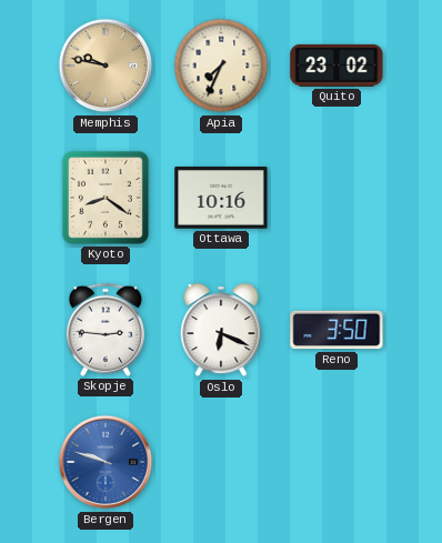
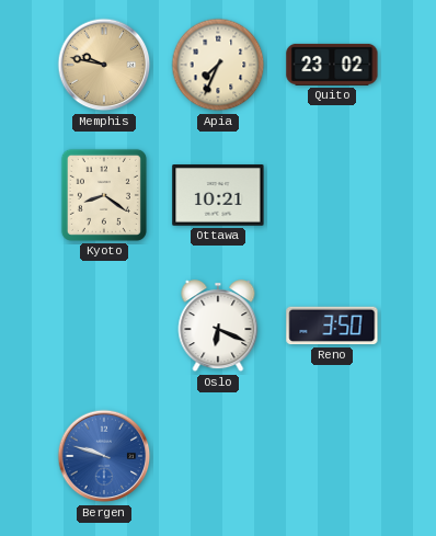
Ottawa: 10:16 -> 10:21
Skopje: 2:46 -> none
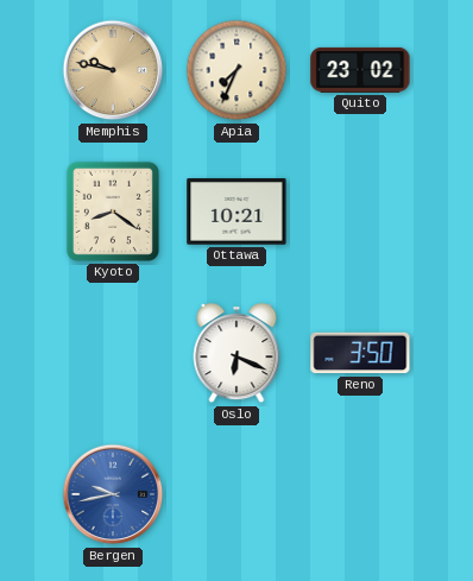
Bergen: 9:48 -> 9:43
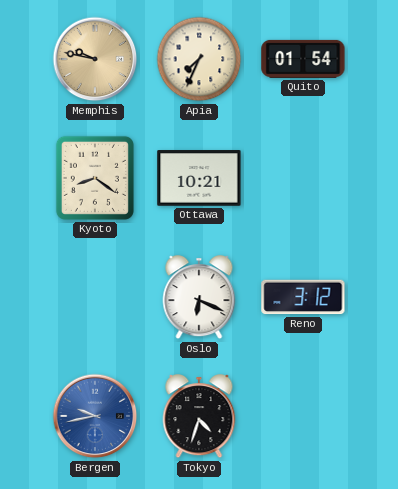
Quito: 23:02 -> 01:54
Reno: 3:50 -> 3:12
Tokyo: none -> 4:33
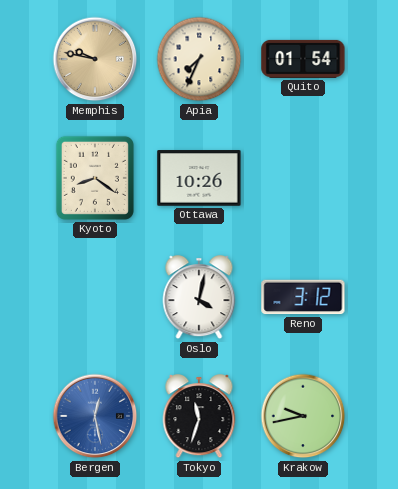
Ottawa: 10:21 -> 10:26
Oslo: 6:19 -> 4:02
Bergen: 9:43 -> 12:28
Tokyo: 4:33 -> 11:33
Krakow: none -> 9:43
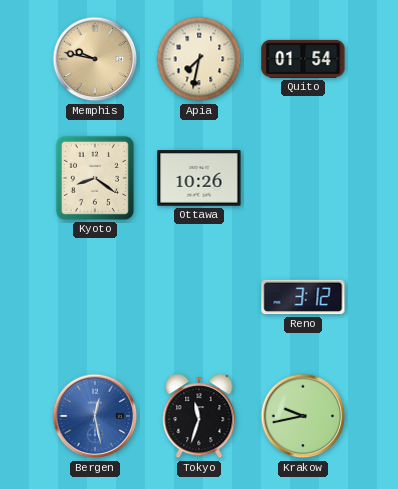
Apia: 7:34 -> 7:32
Oslo: 4:02 -> none
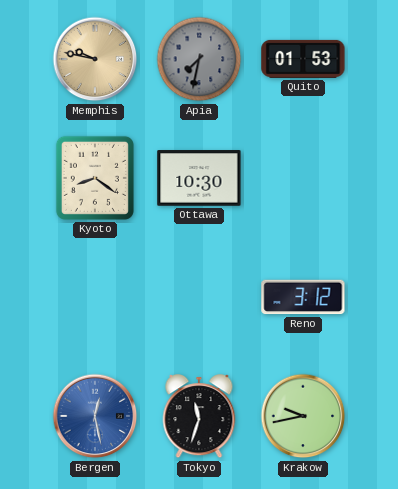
Apia dial: cream -> grey
Quito: 01:54 -> 01:53
Ottawa: 10:26 -> 10:30
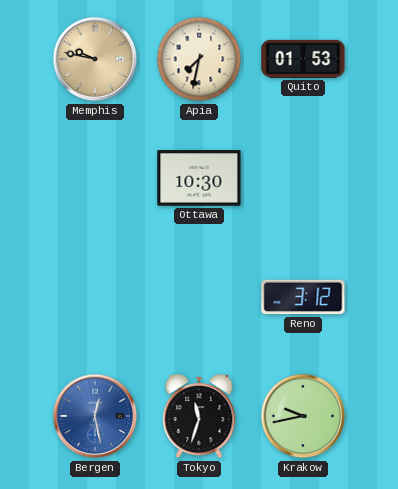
Apia dial: grey -> cream
Kyoto: 8:21 -> none
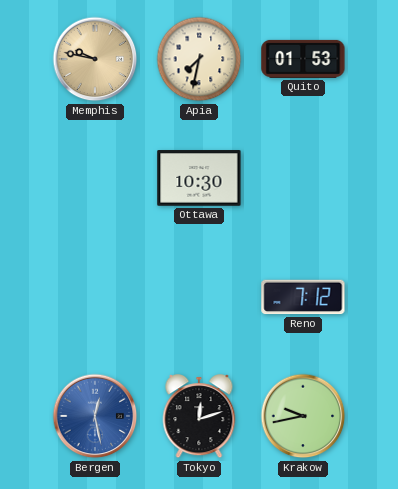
Reno: 3:12 -> 7:12
Tokyo: 11:33 -> 12:12
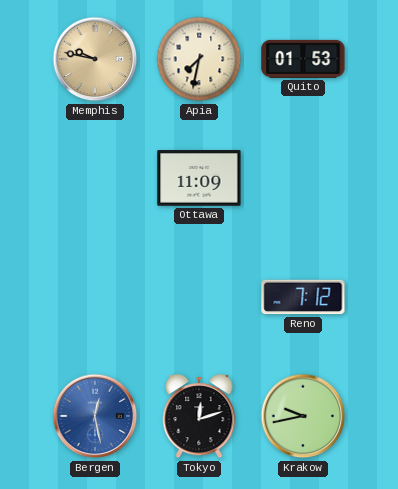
Ottawa: 10:30 -> 11:09
